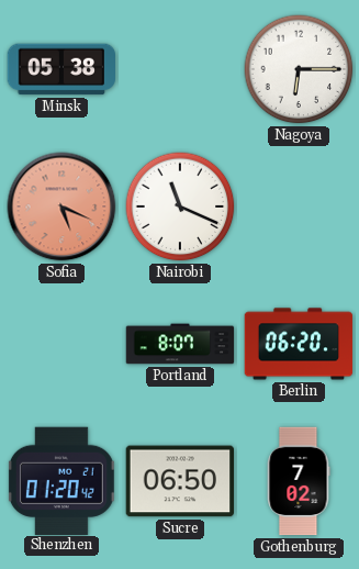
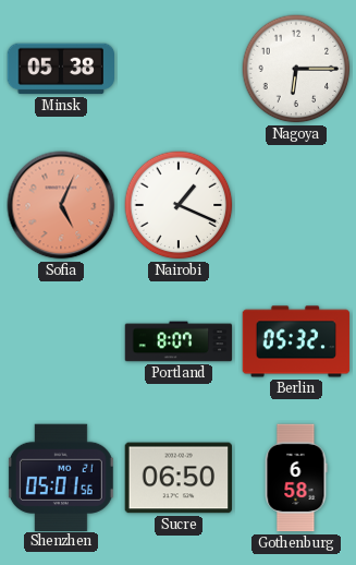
Sofia: 5:19 -> 5:04
Nairobi: 11:19 -> 1:19
Berlin: 06:20 -> 05:32
Shenzhen: 01:20 -> 05:01
Gothenburg: 7:02 -> 6:58
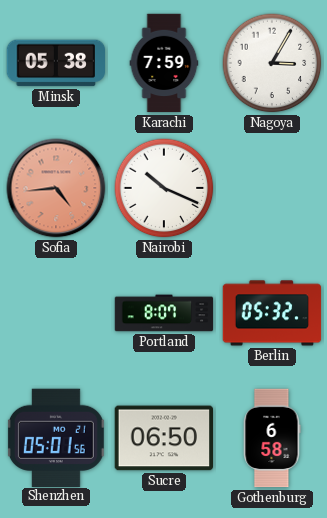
Karachi: none -> 7:59
Nagoya: 6:15 -> 3:05
Sofia: 5:04 -> 4:44
Nairobi: 1:19 -> 10:19
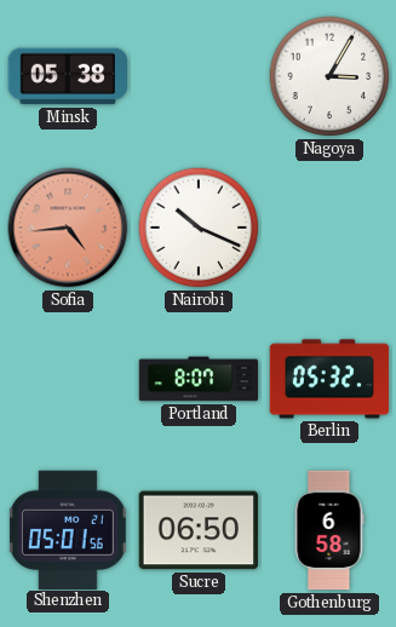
Karachi: 7:59 -> none
